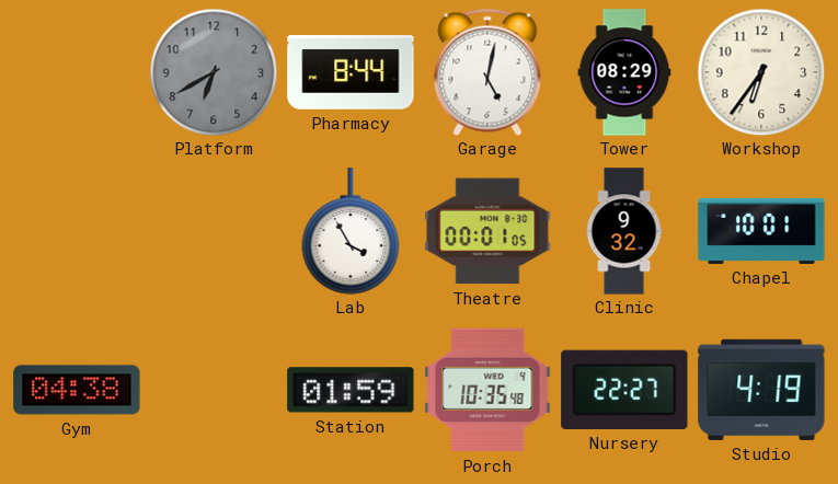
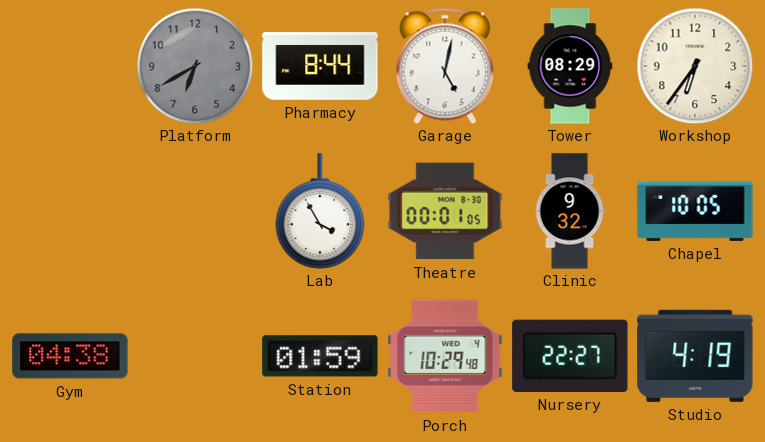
Chapel: 10:01 -> 10:05
Porch: 10:35 -> 10:29
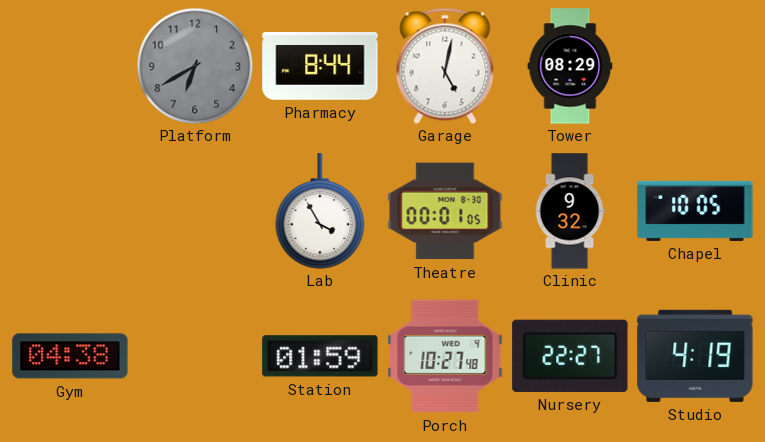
Workshop: 6:36 -> none
Porch: 10:29 -> 10:27
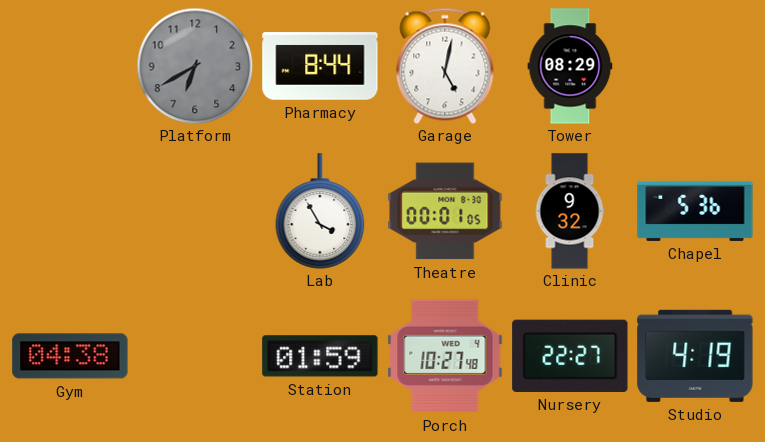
Chapel: 10:05 -> 5:36
